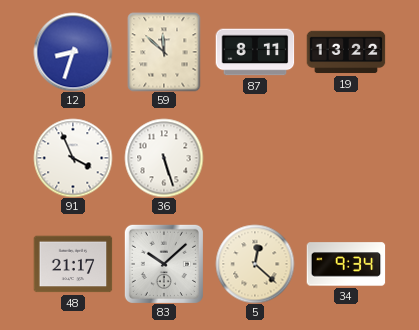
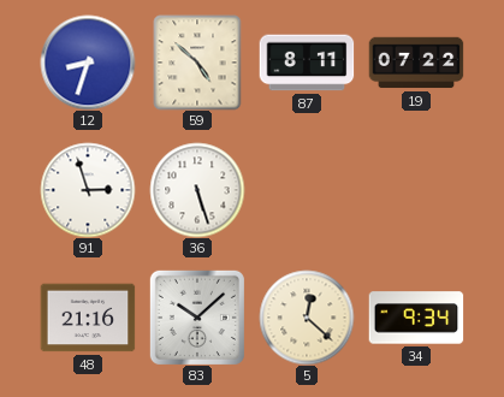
59: 11:52 -> 4:52
19: 13:22 -> 07:22
91: 3:56 -> 2:57
48: 21:17 -> 21:16
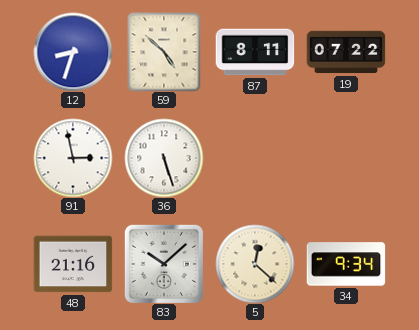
91: 2:57 -> 2:58
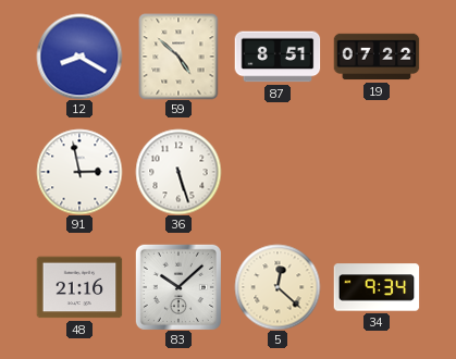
12: 8:33 -> 8:20
87: 8:11 -> 8:51
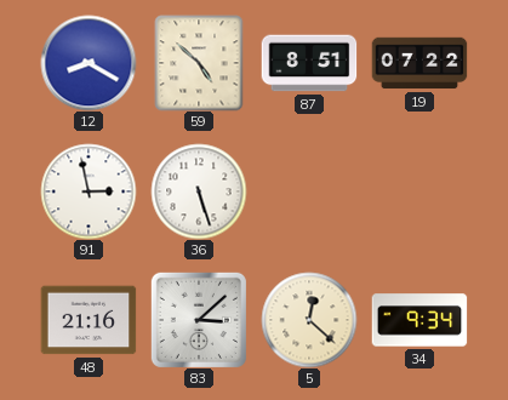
83: 10:08 -> 3:08
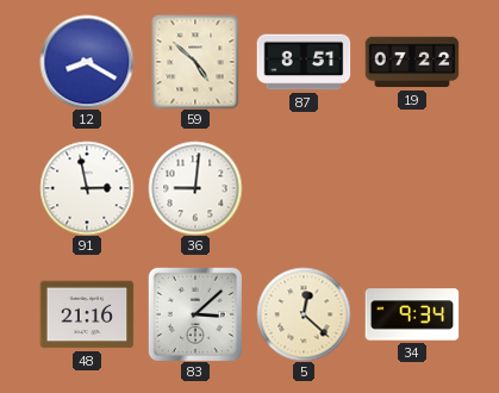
36: 5:27 -> 9:01
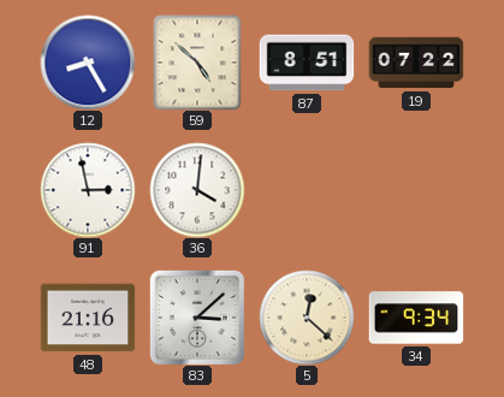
12: 8:20 -> 8:25
36: 9:01 -> 4:01
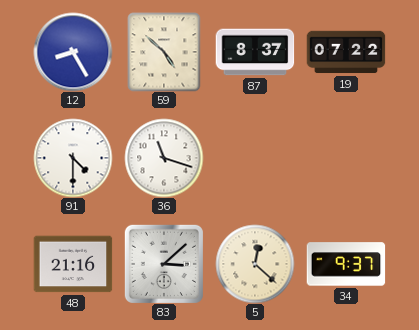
87: 8:51 -> 8:37
91: 2:58 -> 4:30
36: 4:01 -> 11:18
34: 9:34 -> 9:37
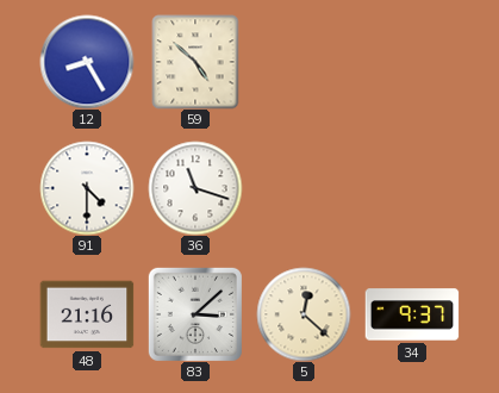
87: 8:37 -> none
19: 07:22 -> none
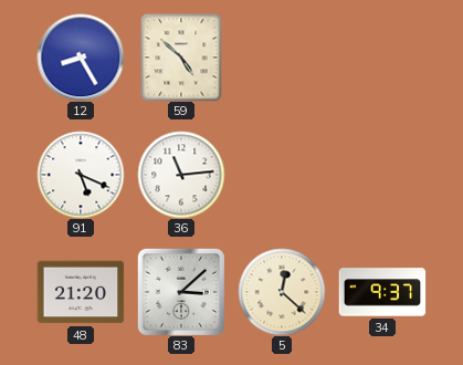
91: 4:30 -> 5:19
36: 11:18 -> 11:14
48: 21:16 -> 21:20
